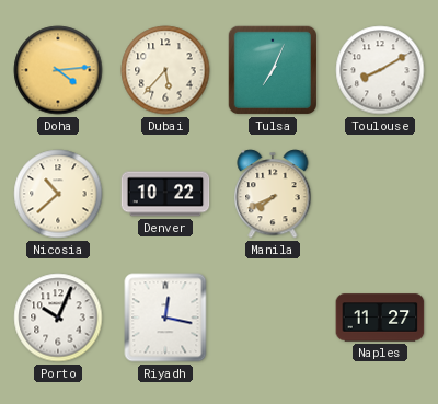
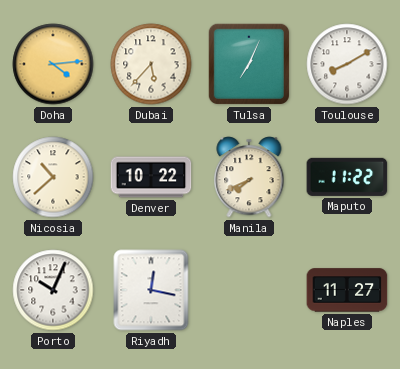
Maputo: none -> 11:22
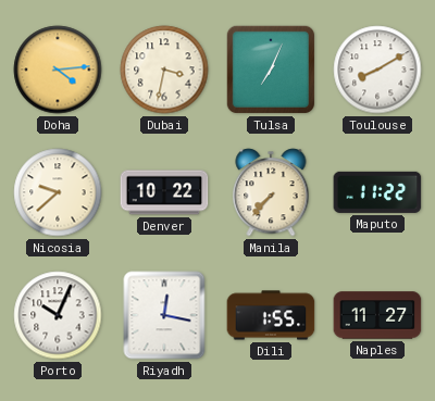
Dubai: 5:37 -> 3:32
Nicosia: 10:38 -> 9:38
Manila: 7:41 -> 7:37
Dili: none -> 1:55
